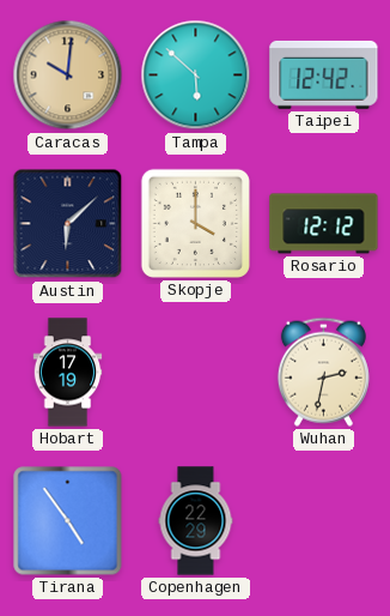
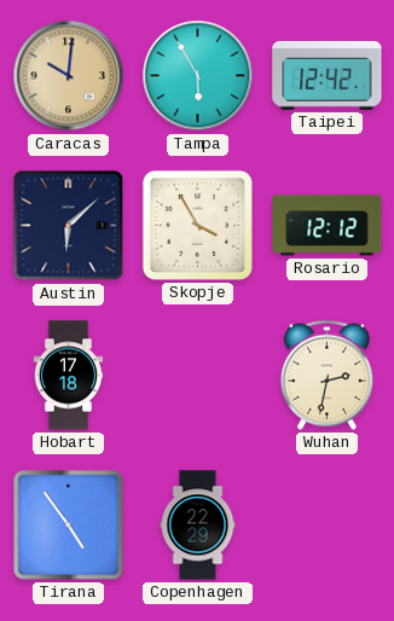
Tampa: 5:52 -> 5:55
Skopje: 4:00 -> 3:55
Hobart: 17:19 -> 17:18
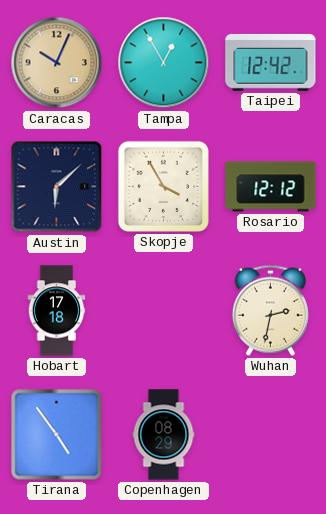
Caracas: 10:01 -> 10:04
Tampa: 5:55 -> 12:55
Copenhagen: 22:29 -> 08:29
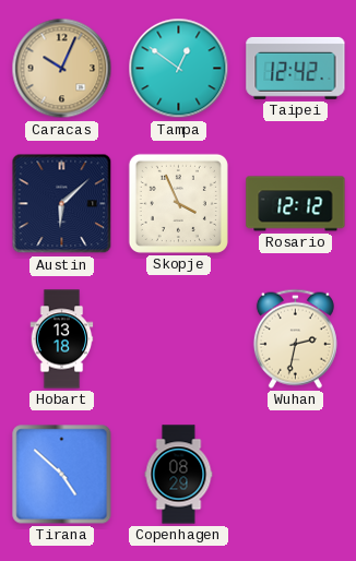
Tampa: 12:55 -> 12:51
Skopje: 3:55 -> 3:56
Hobart: 17:18 -> 13:18
Tirana: 4:54 -> 4:52
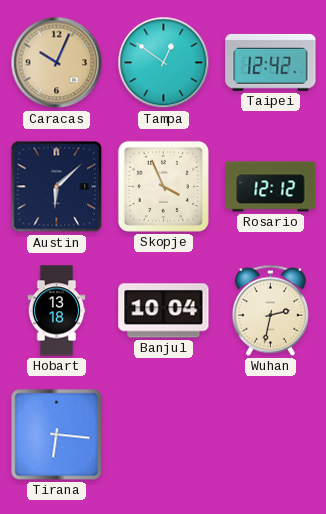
Banjul: none -> 10:04
Tirana: 4:52 -> 6:16
Copenhagen: 08:29 -> none
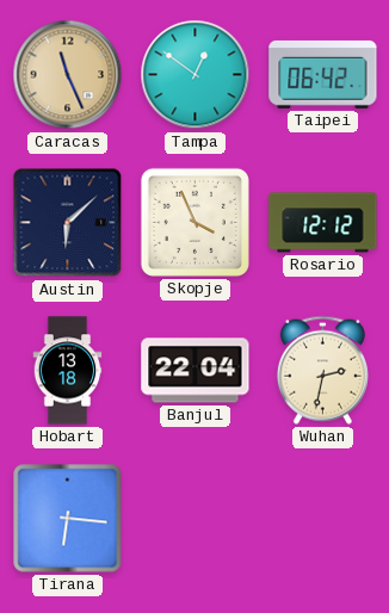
Caracas: 10:04 -> 11:26
Taipei: 12:42 -> 06:42
Banjul: 10:04 -> 22:04
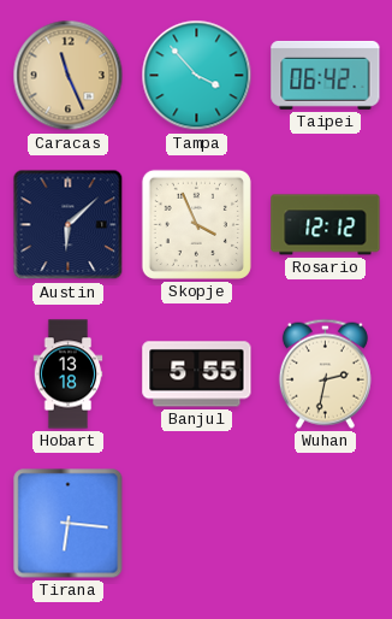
Tampa: 12:51 -> 3:53
Banjul: 22:04 -> 5:55
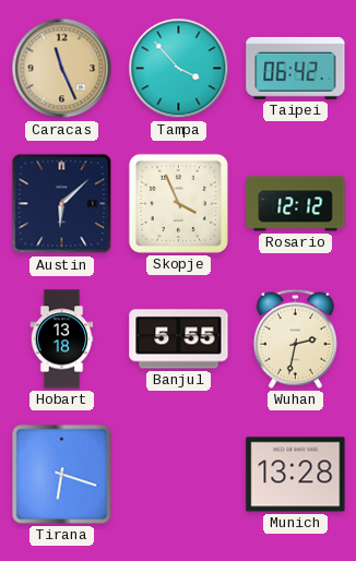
Tirana: 6:16 -> 6:18
Munich: none -> 13:28
